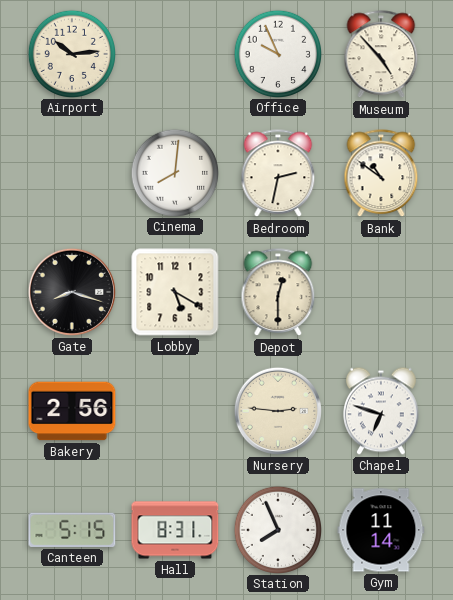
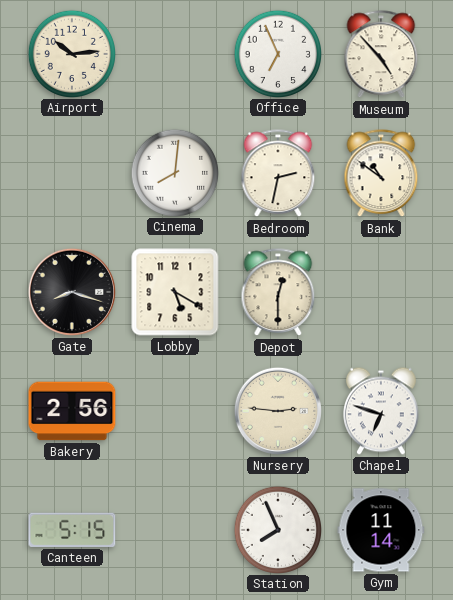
Office: 9:56 -> 6:56
Hall: 8:31 -> none
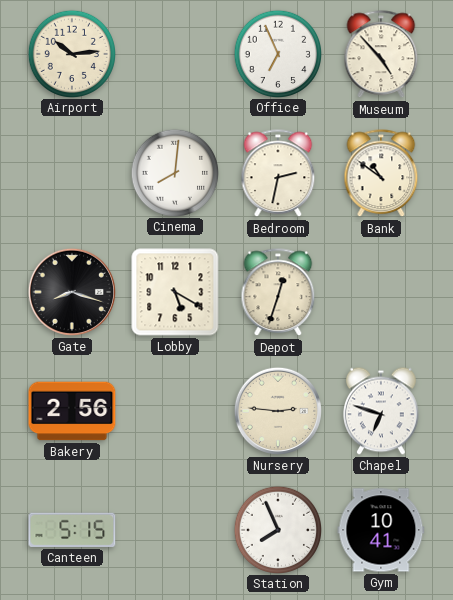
Depot: 12:30 -> 12:33
Gym: 11:14 -> 10:41
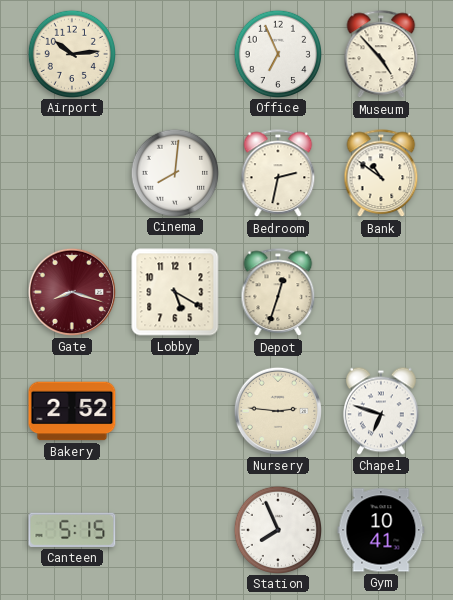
Gate dial: black -> burgundy
Bakery: 2:56 -> 2:52
